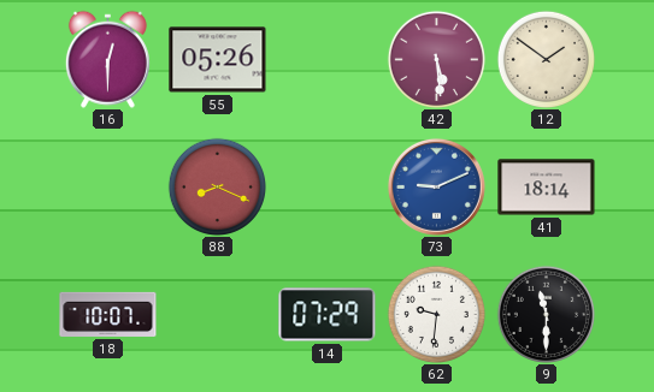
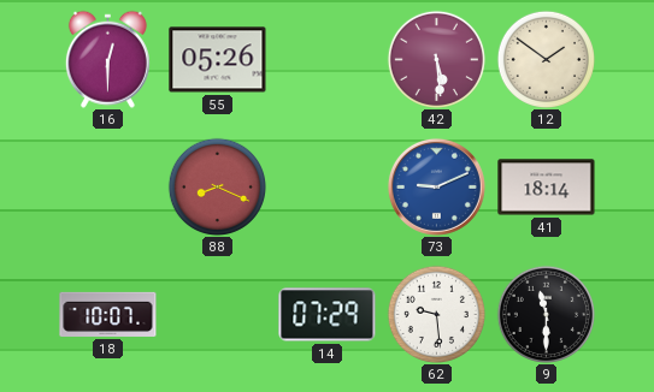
62: 9:31 -> 9:29
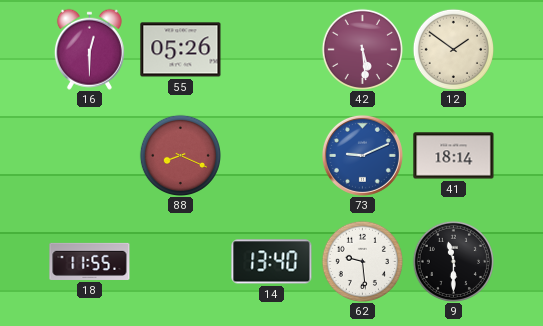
18: 10:07 -> 11:55
14: 07:29 -> 13:40
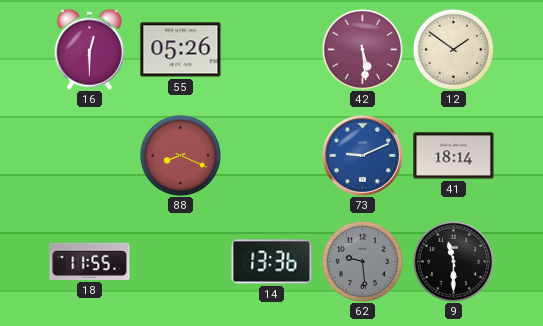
14: 13:40 -> 13:36
62 dial: white -> grey
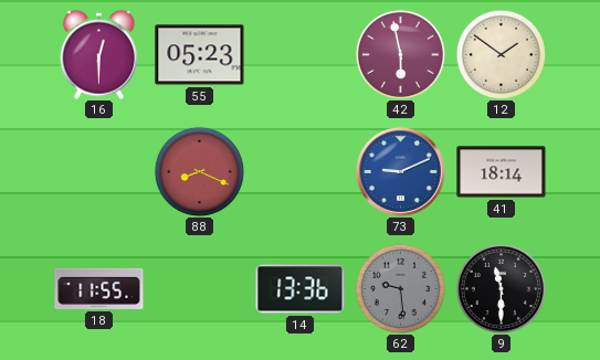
55: 05:26 -> 05:23
42: 5:29 -> 5:58
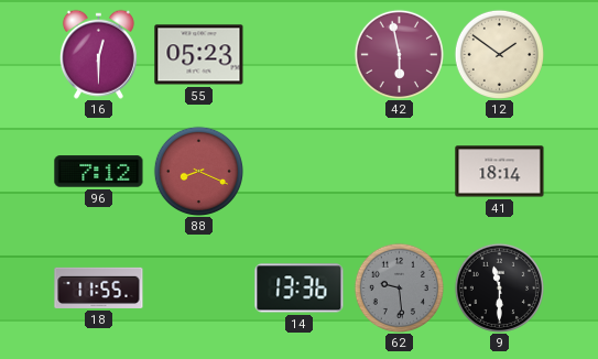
96: none -> 7:12
73: 9:11 -> none
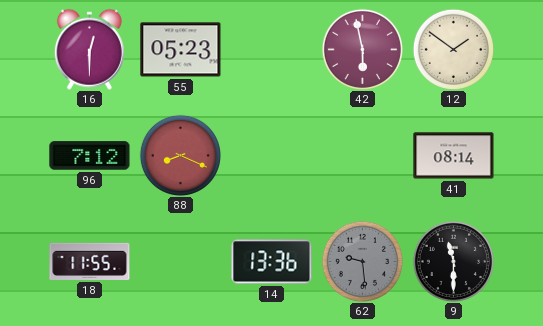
41: 18:14 -> 08:14
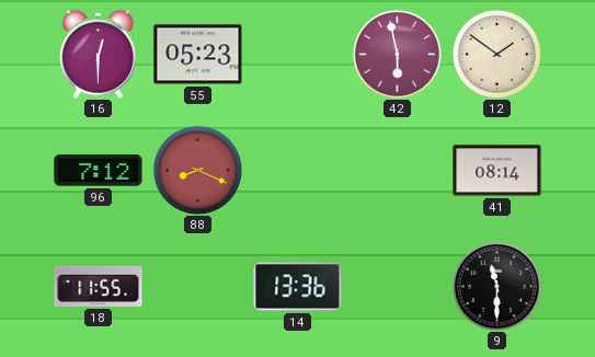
62: 9:29 -> none
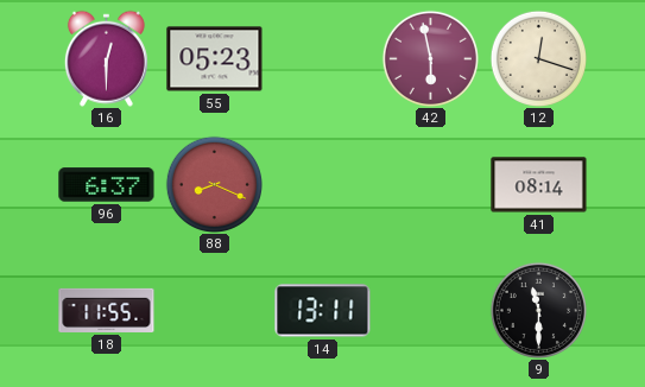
12: 1:51 -> 12:18
96: 7:12 -> 6:37
14: 13:36 -> 13:11
